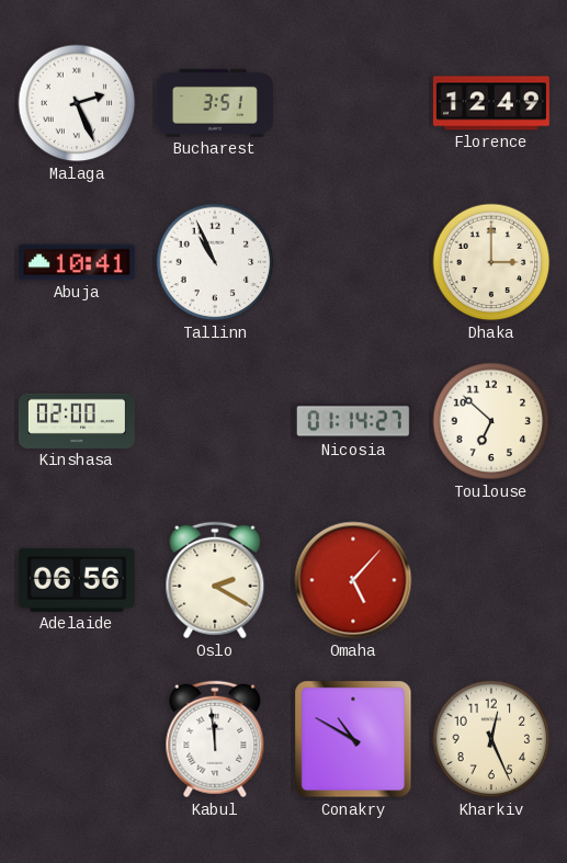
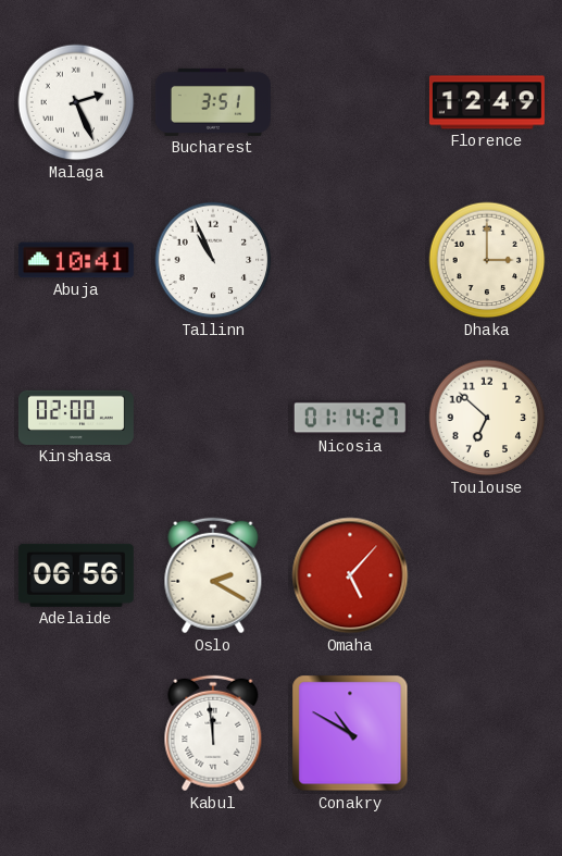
Kharkiv: 12:26 -> none
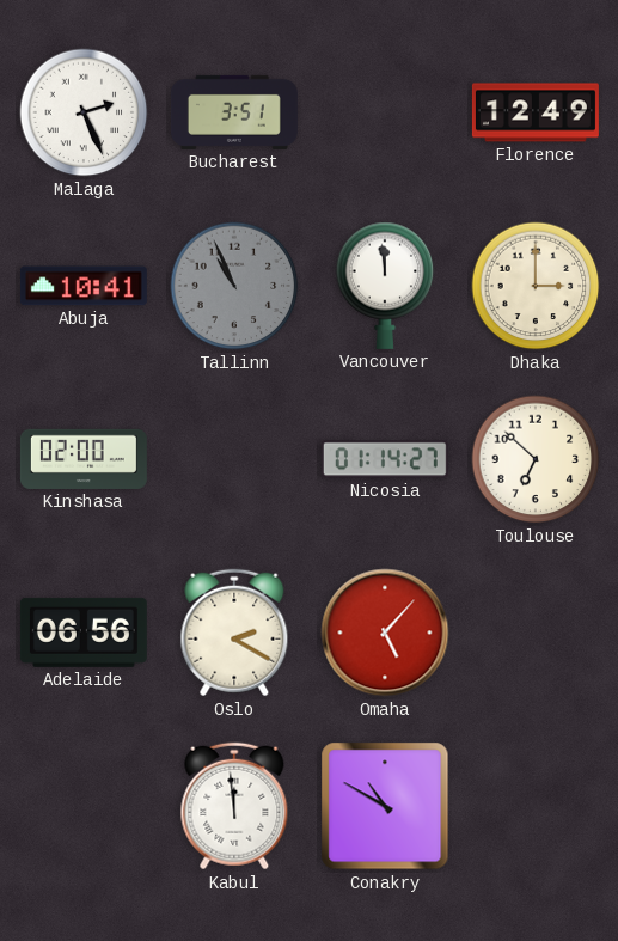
Tallinn dial: white -> grey
Vancouver: none -> 11:59
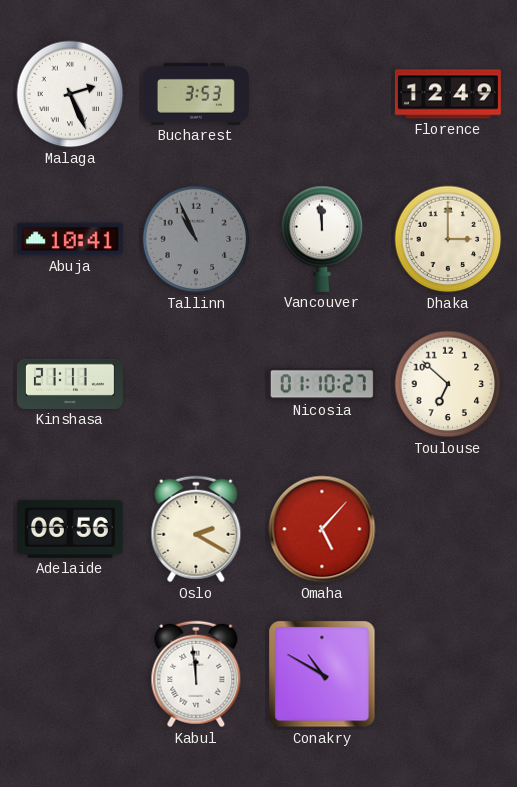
Bucharest: 3:51 -> 3:53
Kinshasa: 02:00 -> 21:11
Nicosia: 01:14 -> 01:10
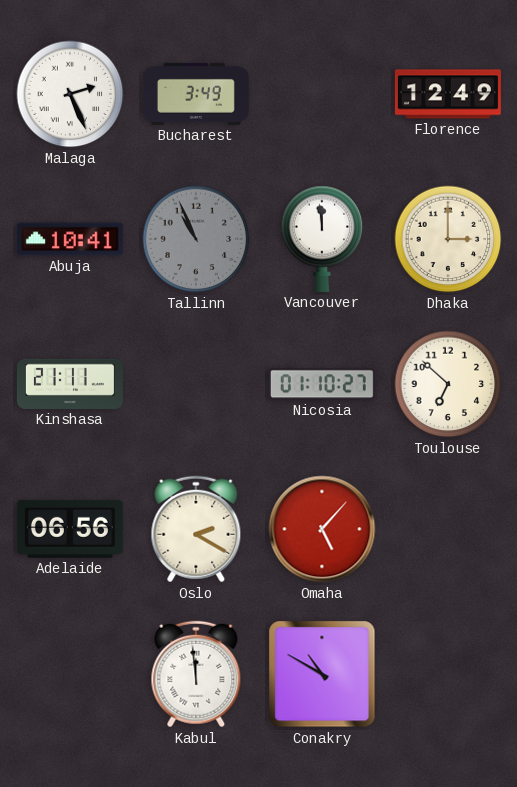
Bucharest: 3:53 -> 3:49
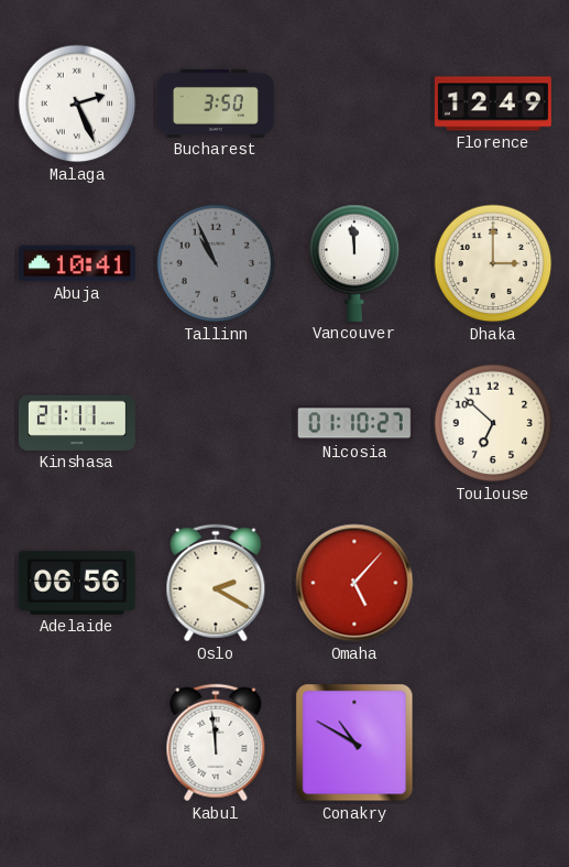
Bucharest: 3:49 -> 3:50
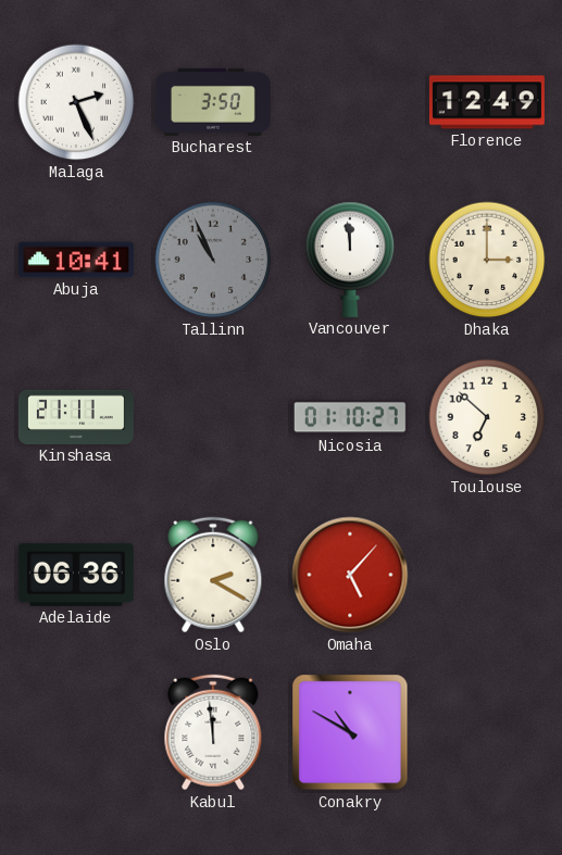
Adelaide: 06:56 -> 06:36
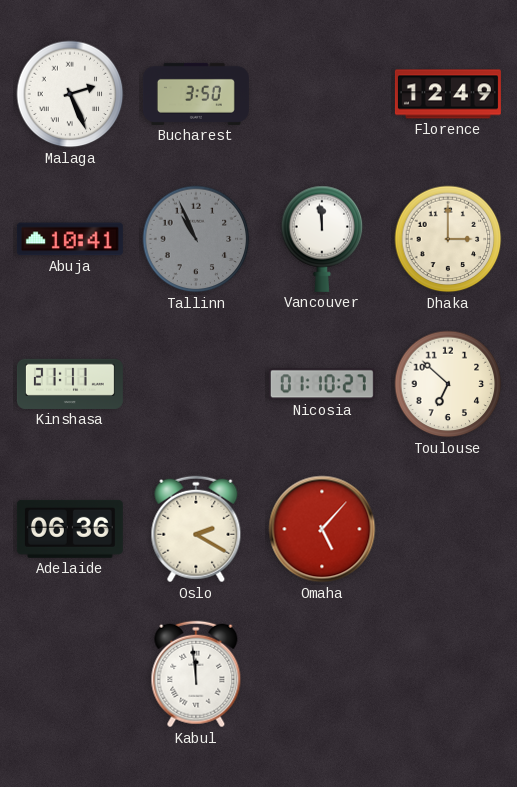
Conakry: 10:50 -> none
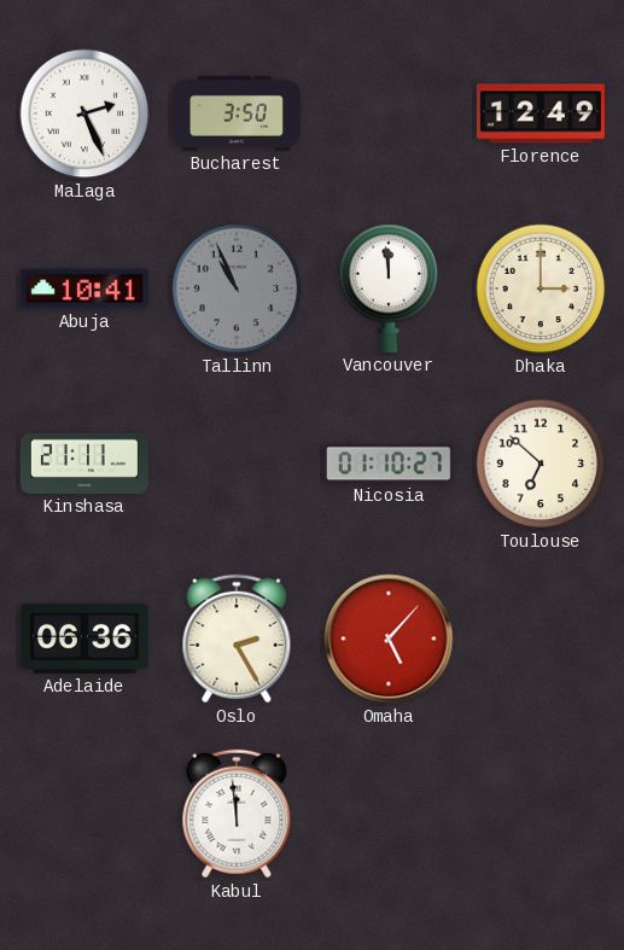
Oslo: 2:20 -> 2:25
